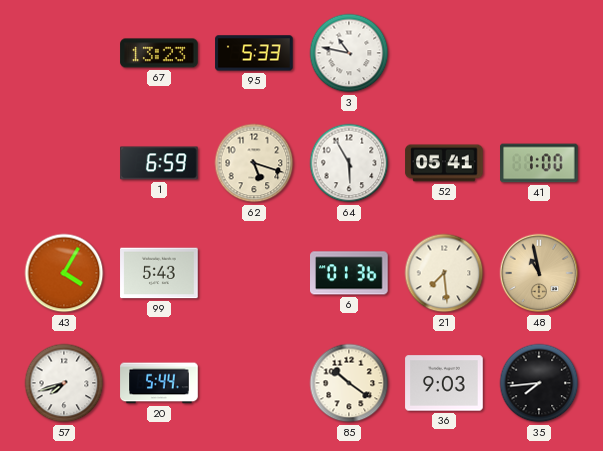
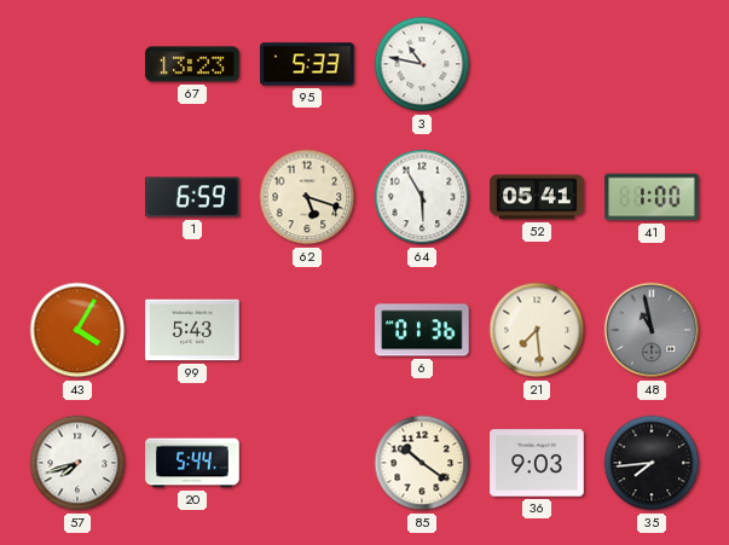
48 dial: champagne -> grey
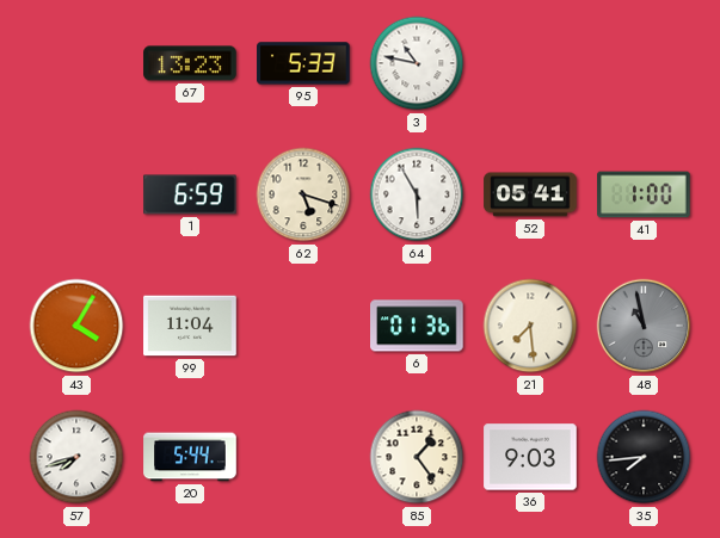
99: 5:43 -> 11:04
85: 10:21 -> 1:24
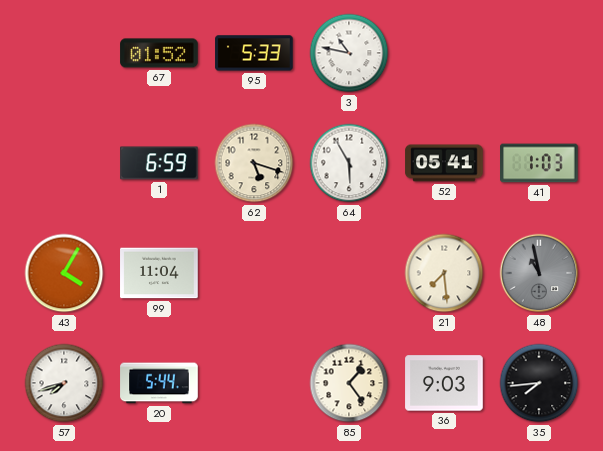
67: 13:23 -> 01:52
41: 1:00 -> 1:03
6: 01:36 -> none
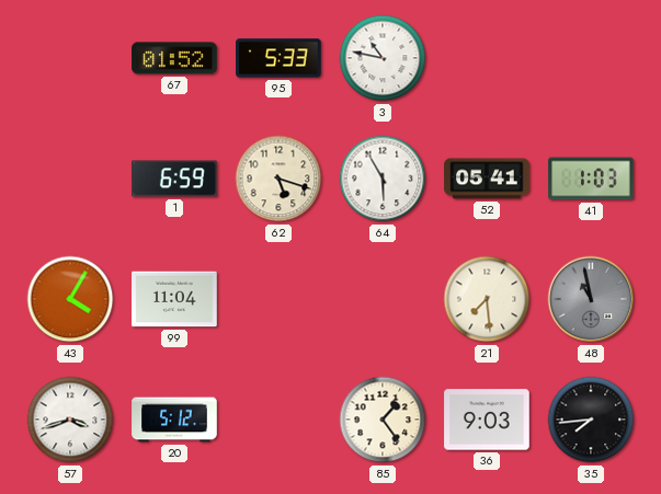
57: 7:42 -> 3:42
20: 5:44 -> 5:12
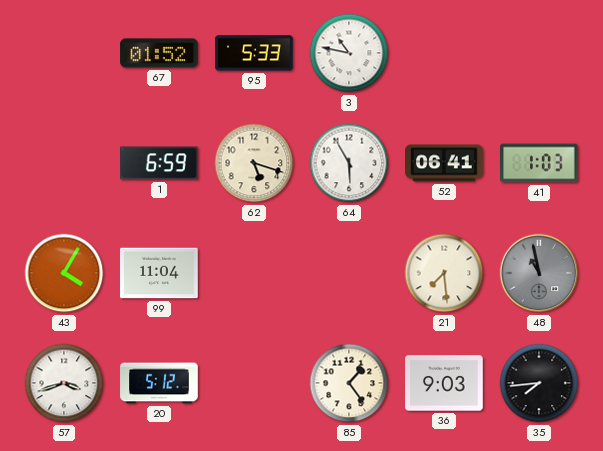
52: 05:41 -> 06:41
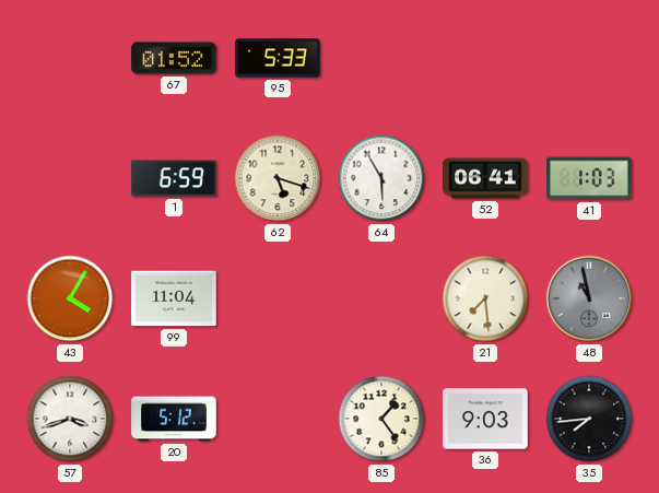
3: 10:47 -> none
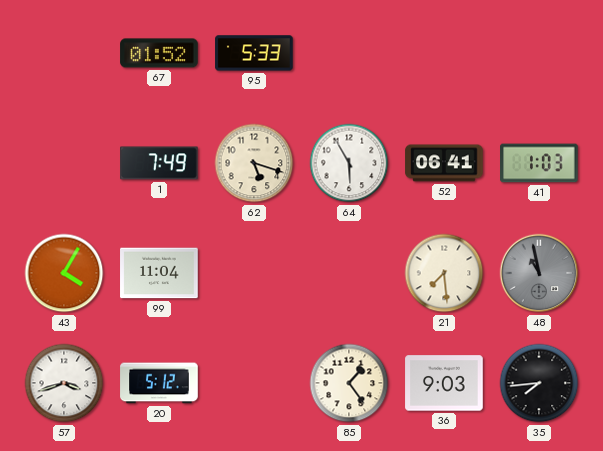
1: 6:59 -> 7:49
